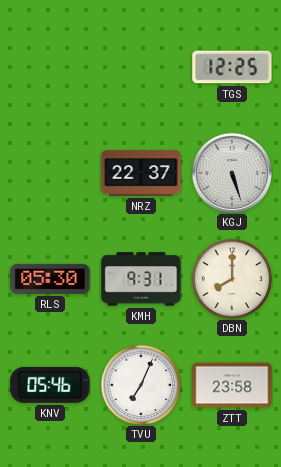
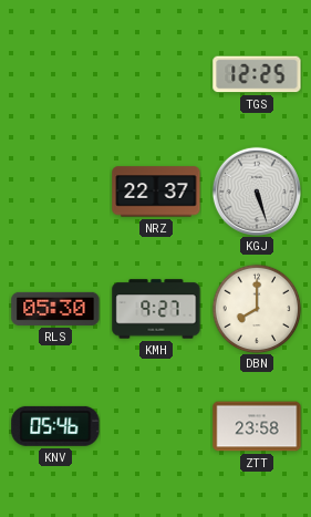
KMH: 9:31 -> 9:27
TVU: 7:04 -> none
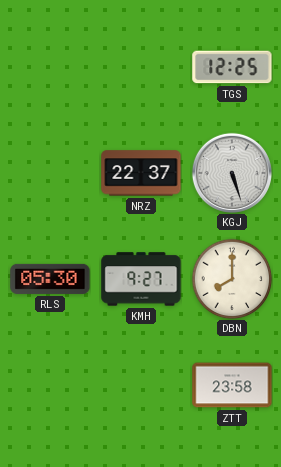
KNV: 05:46 -> none
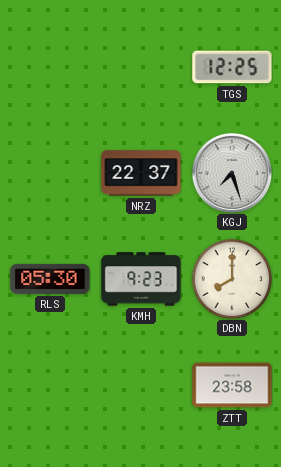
KGJ: 5:27 -> 7:27
KMH: 9:27 -> 9:23
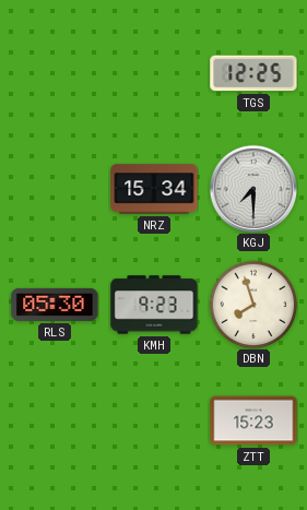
NRZ: 22:37 -> 15:34
KGJ: 7:27 -> 7:30
DBN: 8:00 -> 7:57
ZTT: 23:58 -> 15:23
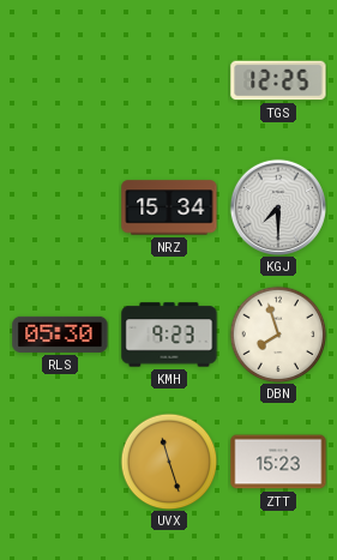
UVX: none -> 11:27
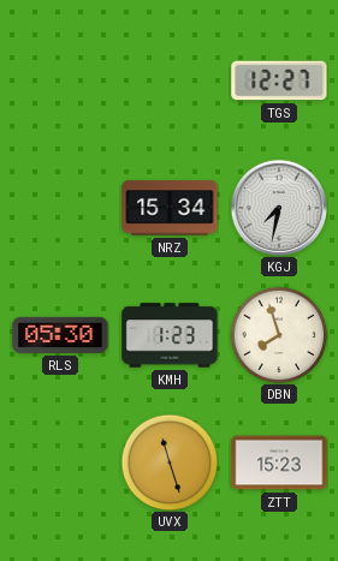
TGS: 12:25 -> 12:27
KGJ: 7:30 -> 7:32
KMH: 9:23 -> 1:23
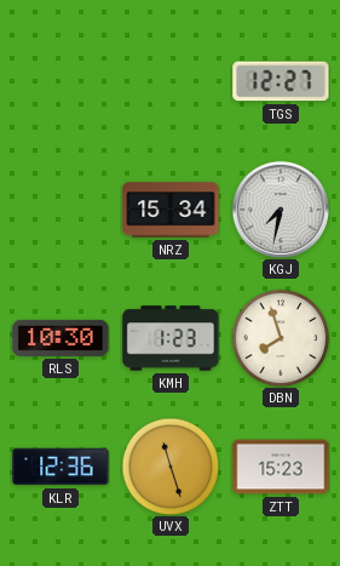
RLS: 05:30 -> 10:30
KLR: none -> 12:36
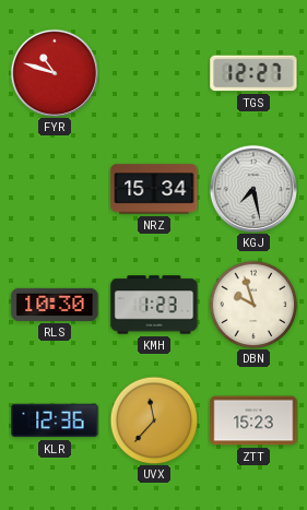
FYR: none -> 10:48
KGJ: 7:32 -> 7:28
DBN: 7:57 -> 9:57
UVX: 11:27 -> 11:37
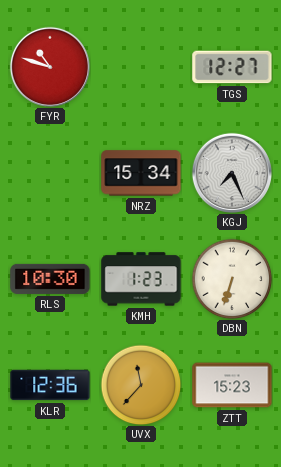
KGJ: 7:28 -> 7:26
DBN: 9:57 -> 6:33
